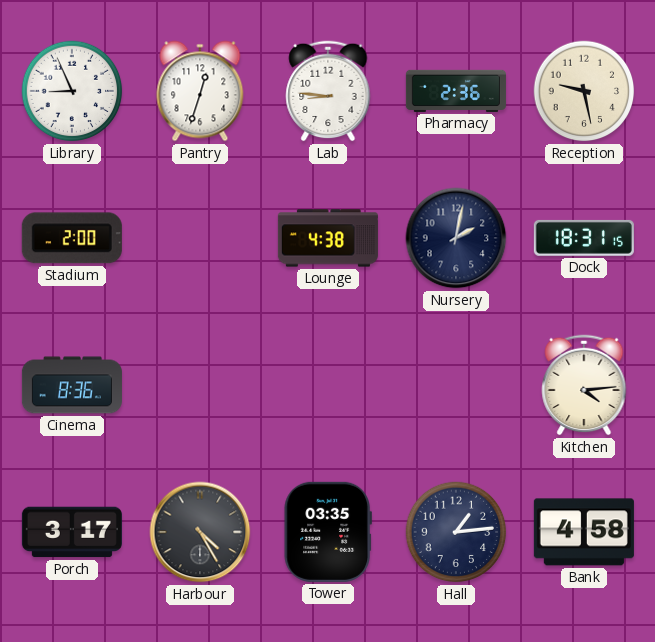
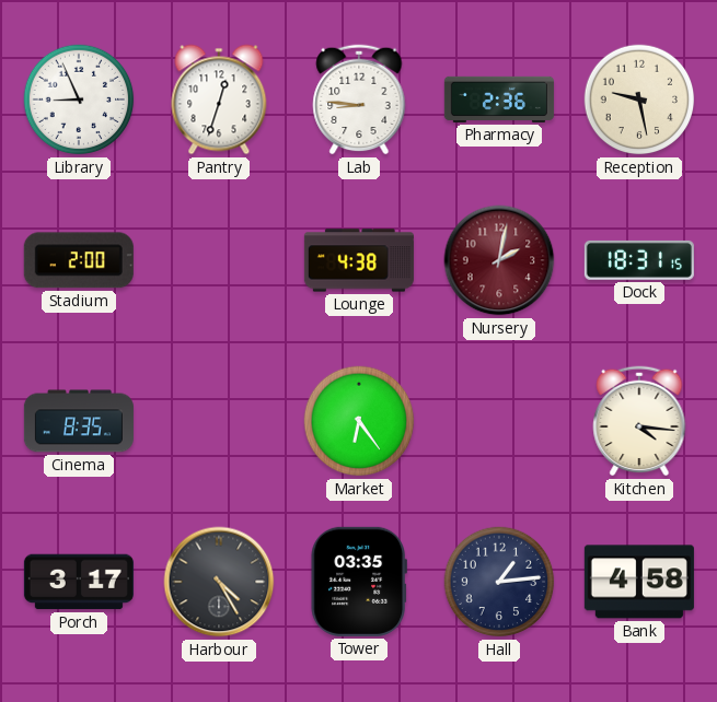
Nursery dial: navy -> burgundy
Cinema: 8:36 -> 8:35
Market: none -> 6:24
Kitchen: 4:14 -> 4:16
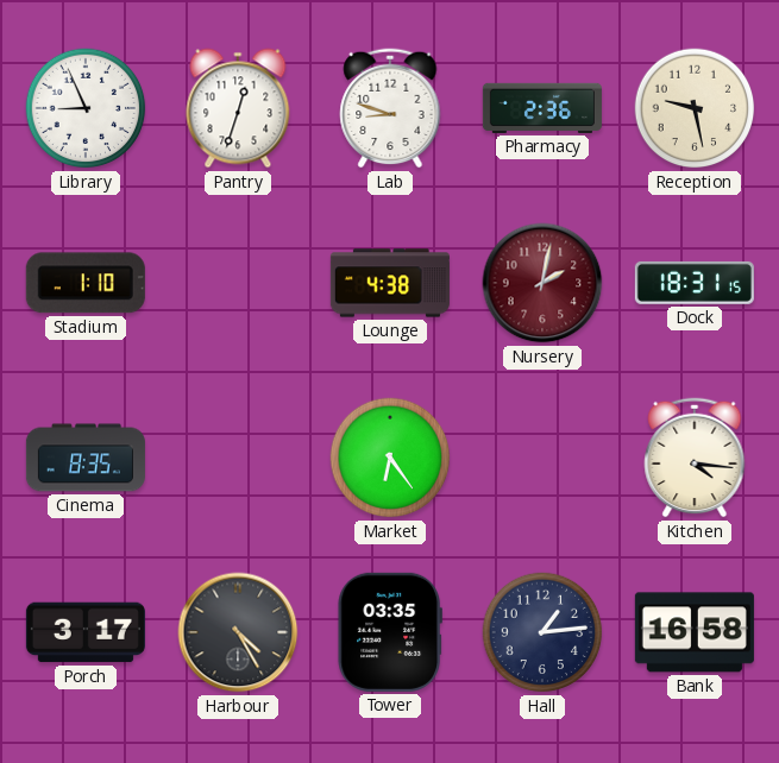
Lab: 8:46 -> 8:48
Stadium: 2:00 -> 1:10
Bank: 4:58 -> 16:58
